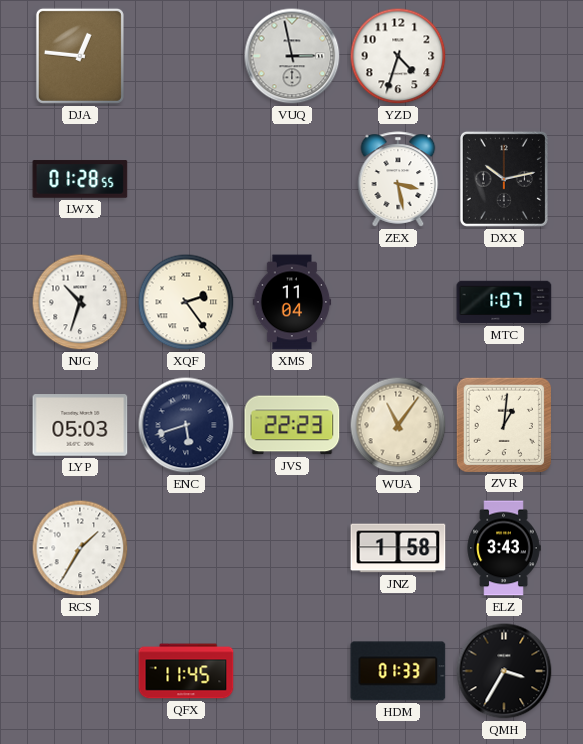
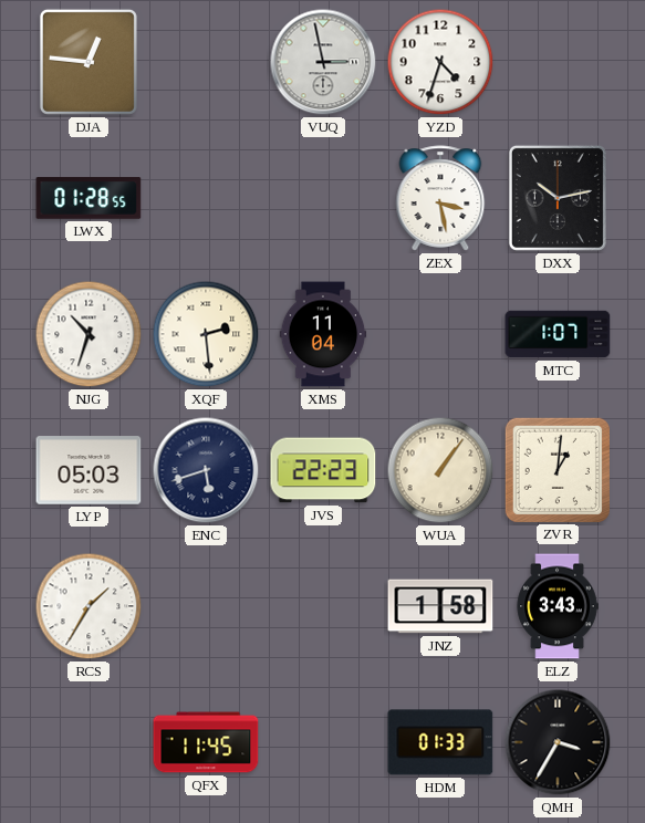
XQF: 2:24 -> 2:29
WUA: 11:06 -> 1:06
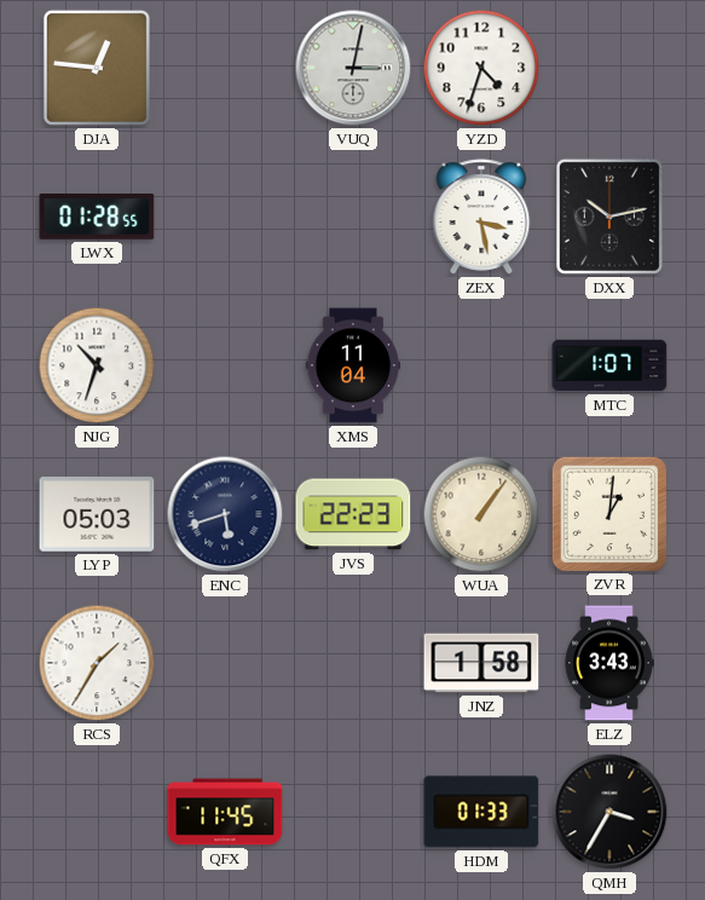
VUQ: 2:58 -> 3:02
XQF: 2:29 -> none
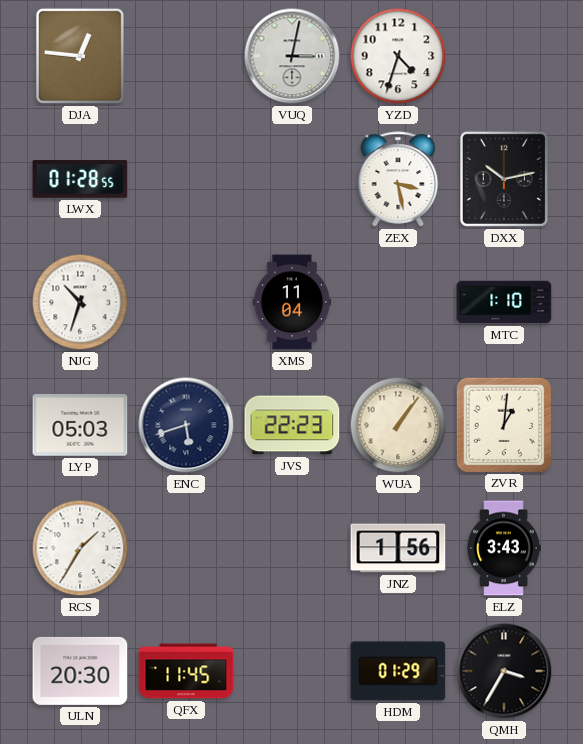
MTC: 1:07 -> 1:10
JNZ: 1:58 -> 1:56
ULN: none -> 20:30
HDM: 01:33 -> 01:29
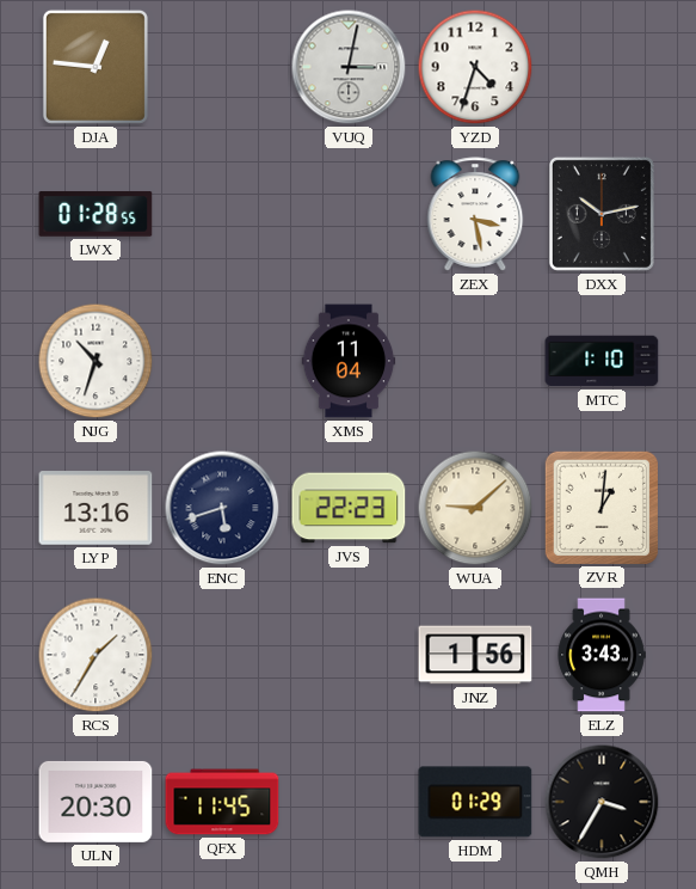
LYP: 05:03 -> 13:16
WUA: 1:06 -> 9:08
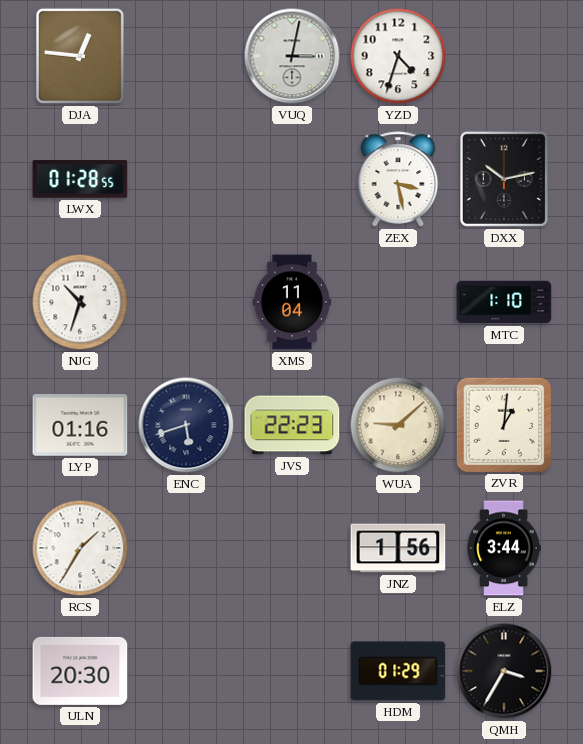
LYP: 13:16 -> 01:16
ELZ: 3:43 -> 3:44
QFX: 11:45 -> none
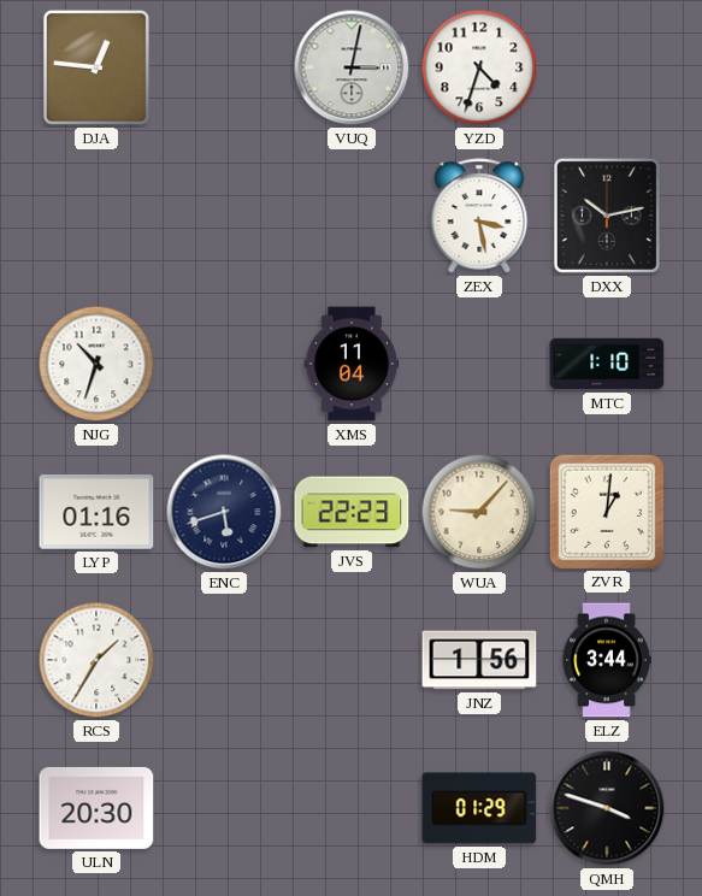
LWX: 01:28 -> none
WUA: 9:08 -> 9:07
QMH: 3:35 -> 3:48
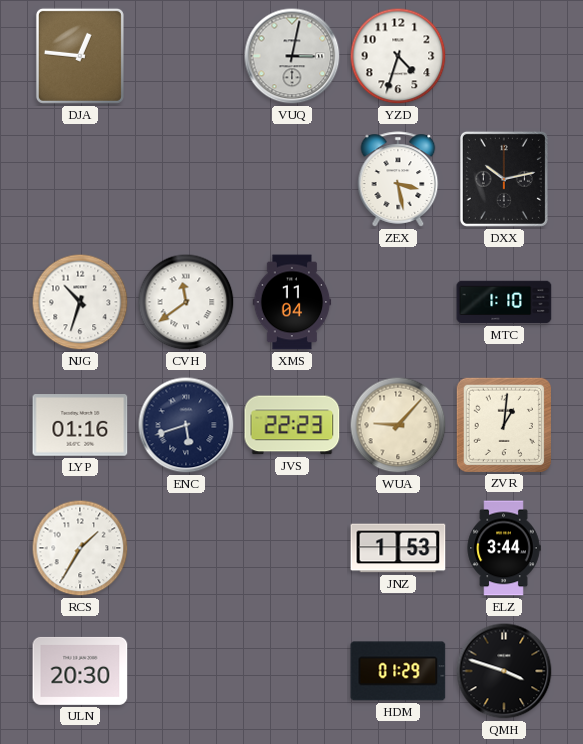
CVH: none -> 11:39
JNZ: 1:56 -> 1:53
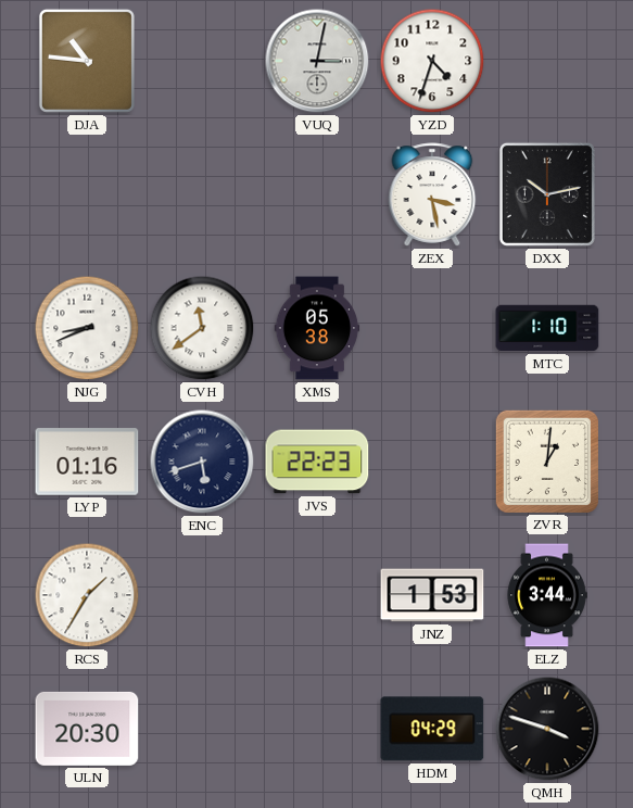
DJA: 12:46 -> 10:46
NJG: 10:33 -> 8:41
XMS: 11:04 -> 05:38
WUA: 9:07 -> none
HDM: 01:29 -> 04:29
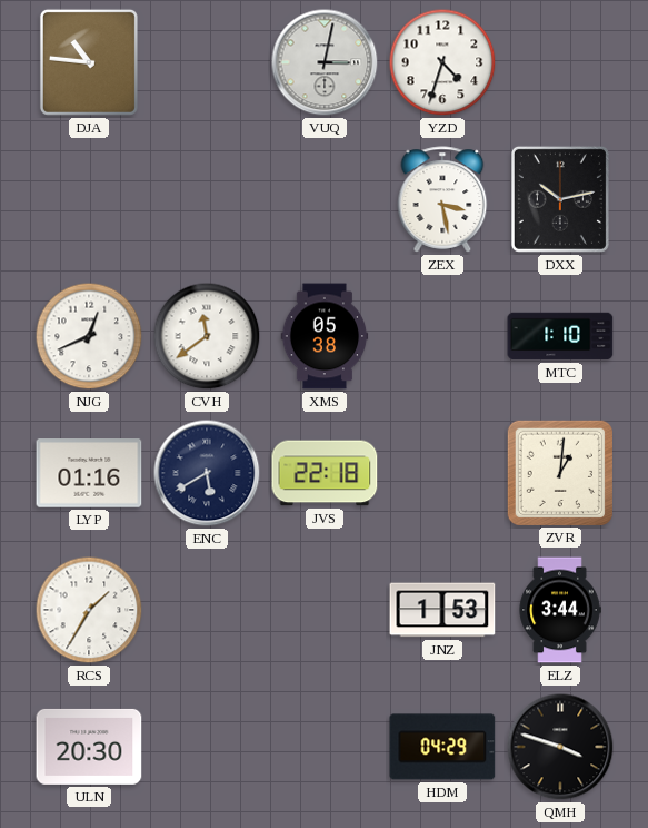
NJG: 8:41 -> 12:41
ENC: 5:42 -> 5:40
JVS: 22:23 -> 22:18
